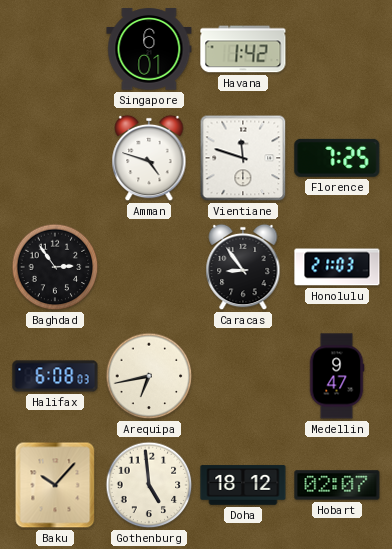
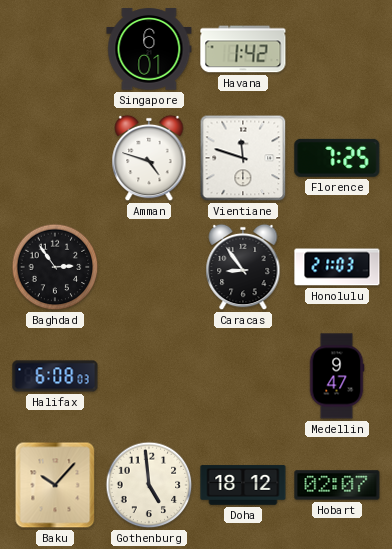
Arequipa: 6:43 -> none
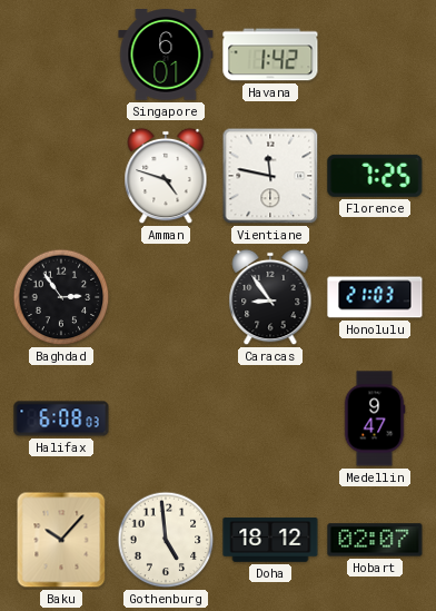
Vientiane: 11:48 -> 11:47
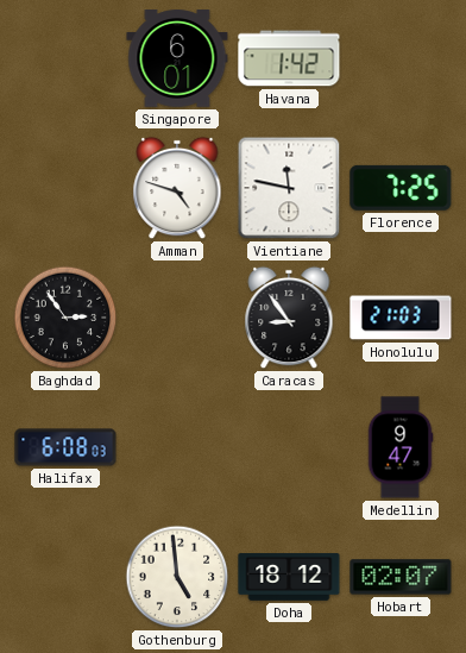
Baku: 10:07 -> none
